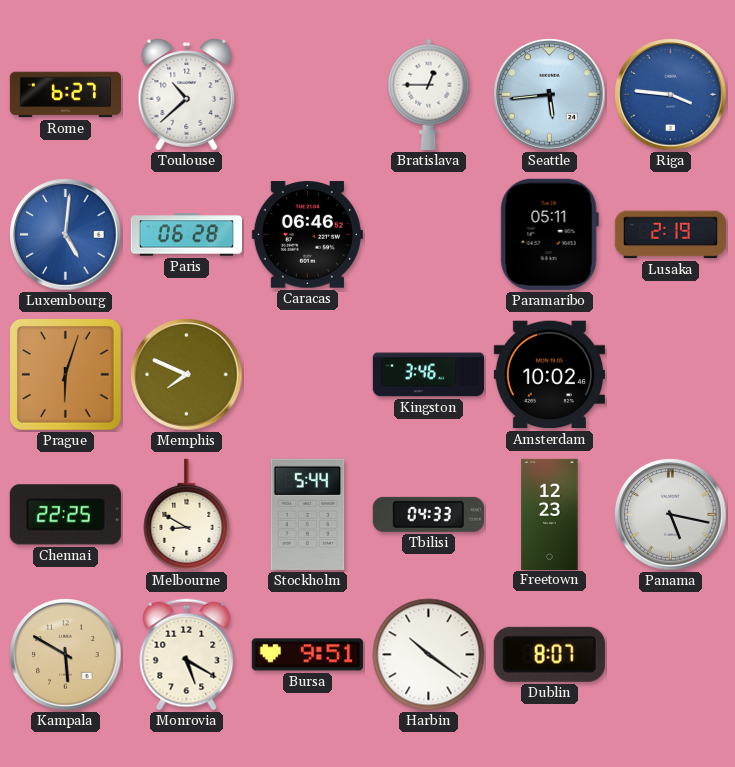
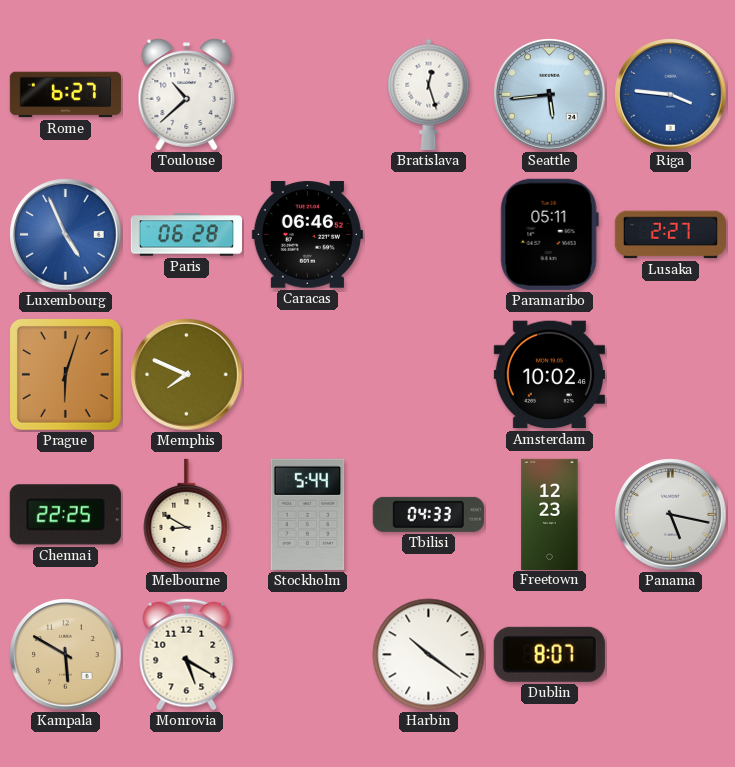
Bratislava: 12:45 -> 12:27
Luxembourg: 5:01 -> 4:56
Lusaka: 2:19 -> 2:27
Kingston: 3:46 -> none
Bursa: 9:51 -> none
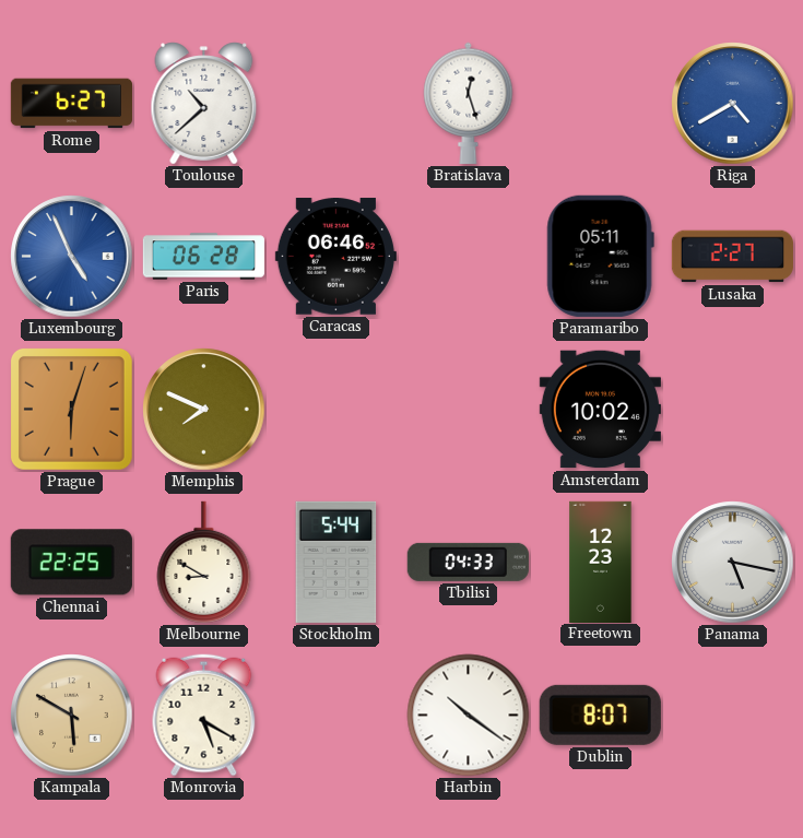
Seattle: 5:44 -> none
Riga: 3:46 -> 4:40
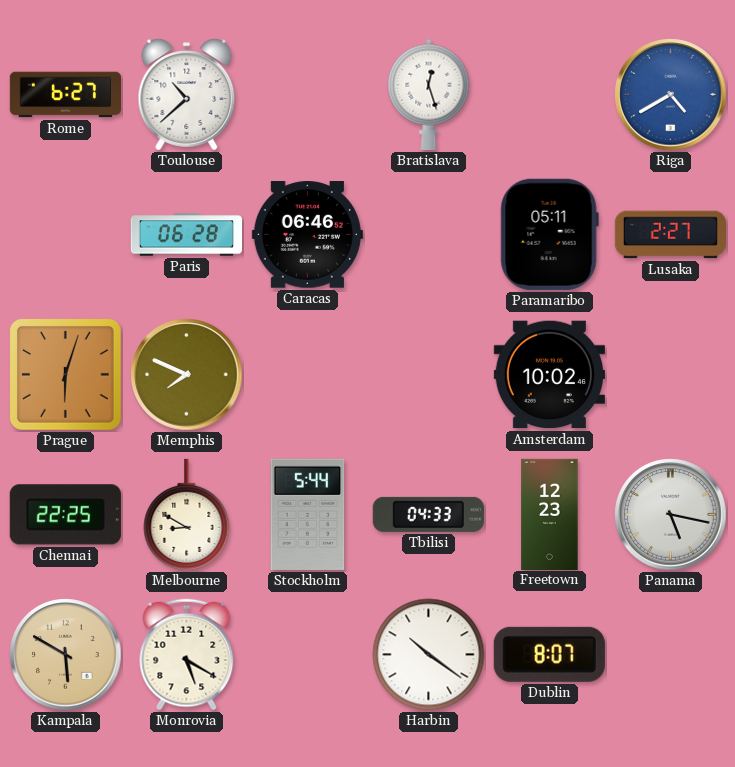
Luxembourg: 4:56 -> none
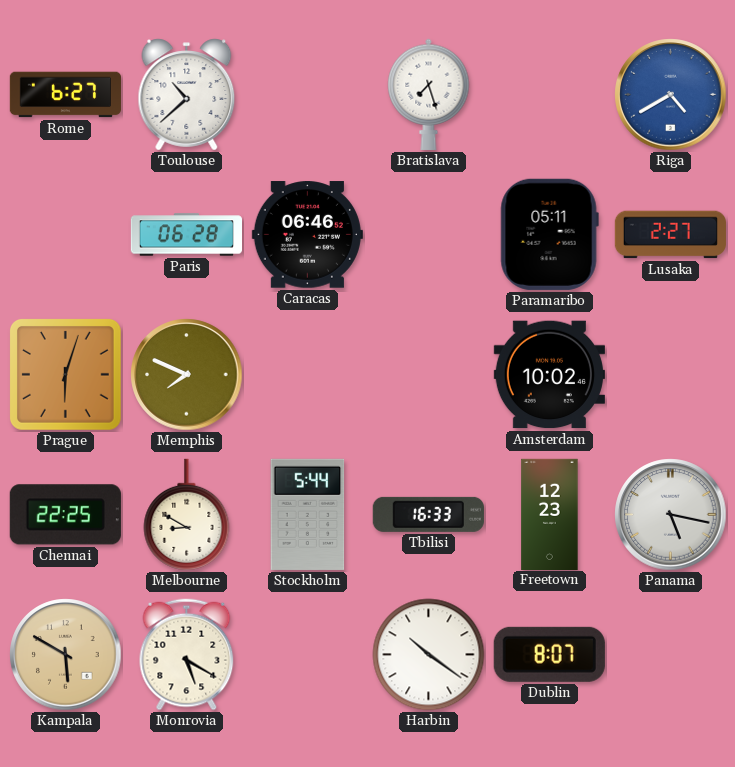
Bratislava: 12:27 -> 7:27
Tbilisi: 04:33 -> 16:33
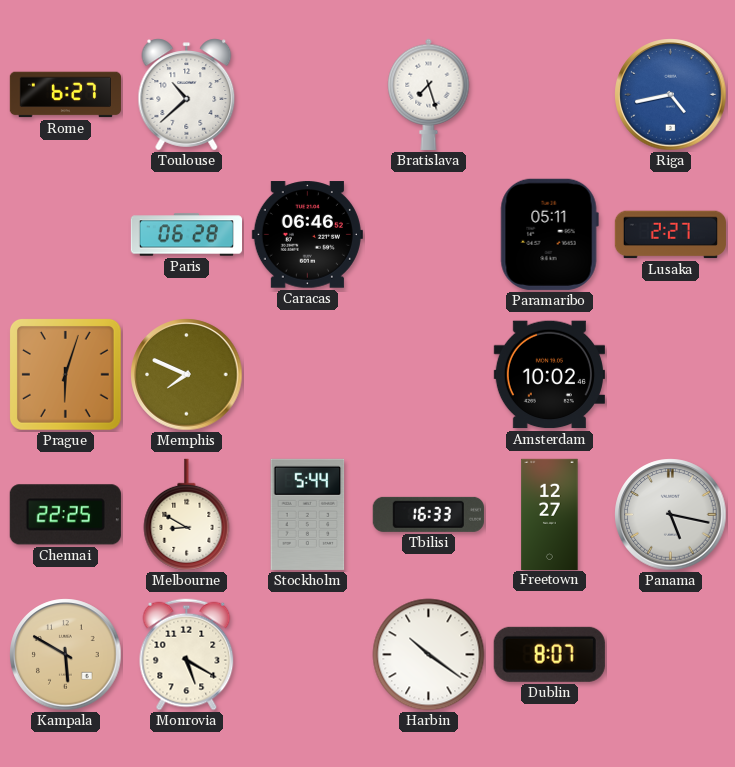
Riga: 4:40 -> 4:43
Freetown: 12:23 -> 12:27
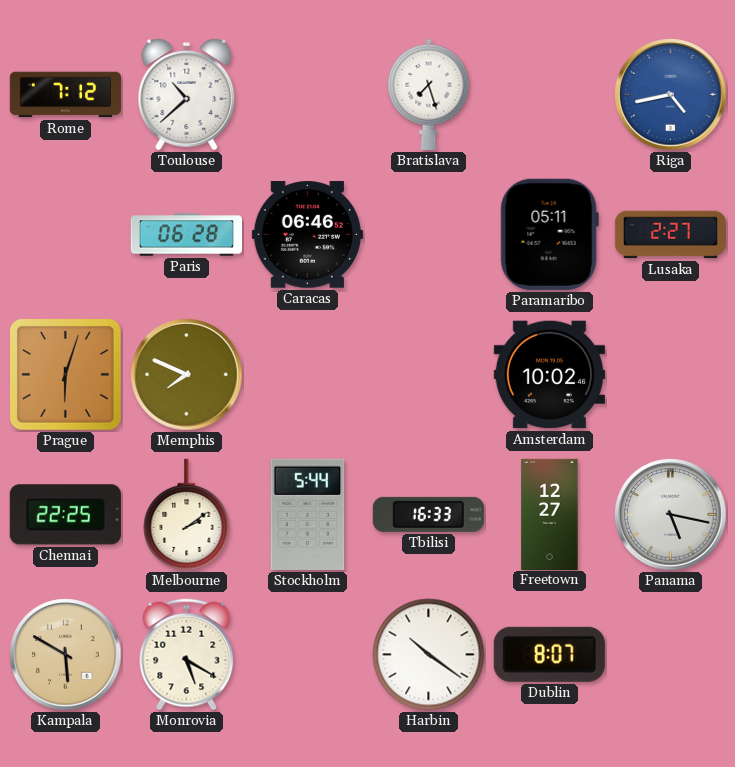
Rome: 6:27 -> 7:12
Melbourne: 8:50 -> 2:09
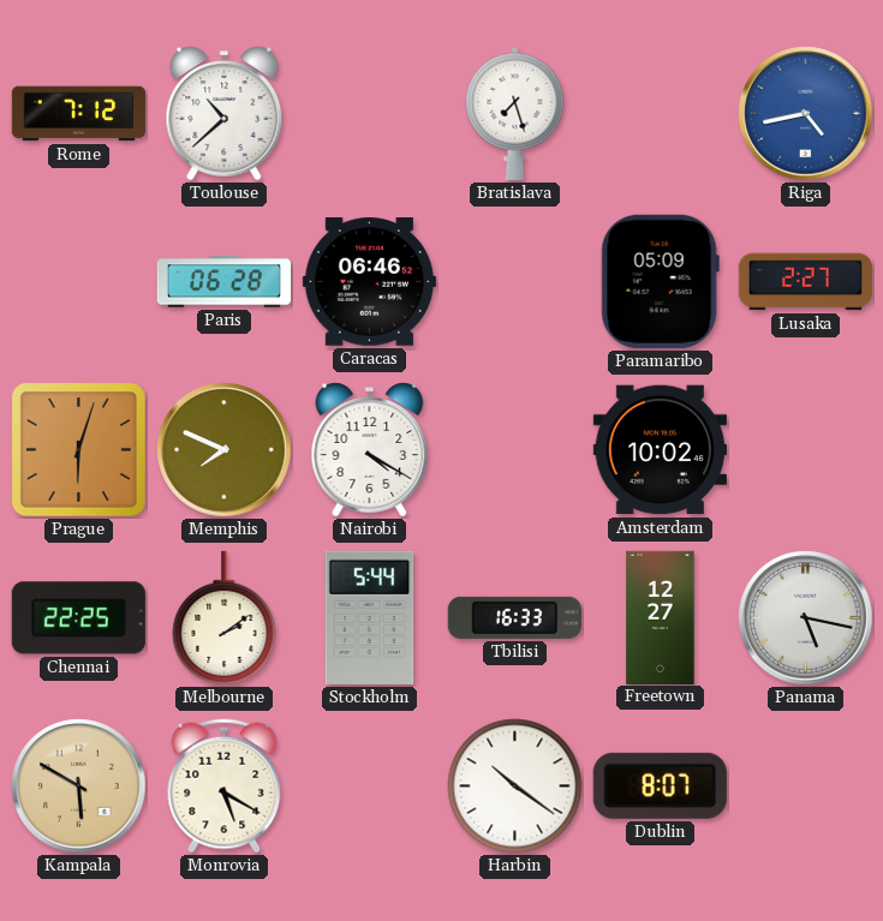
Paramaribo: 05:11 -> 05:09
Nairobi: none -> 4:20
